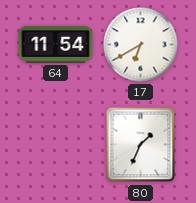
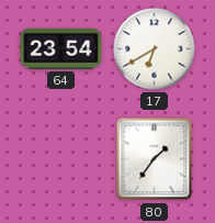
64: 11:54 -> 23:54
80: 1:34 -> 1:36
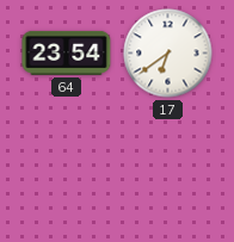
17: 6:40 -> 6:39
80: 1:36 -> none
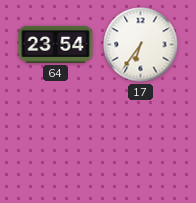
17: 6:39 -> 6:36
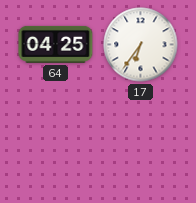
64: 23:54 -> 04:25
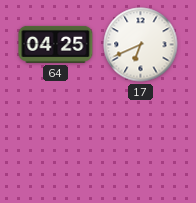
17: 6:36 -> 6:41
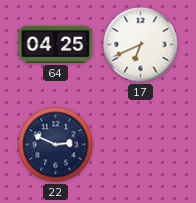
22: none -> 2:49
